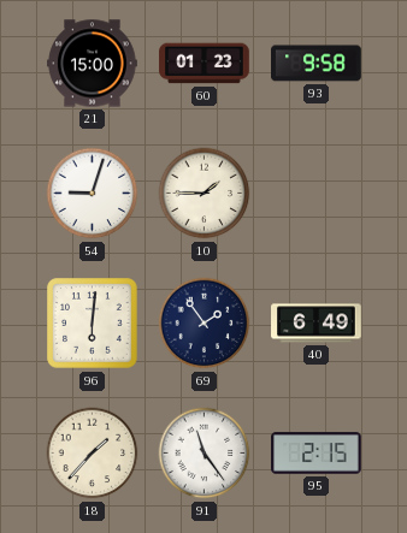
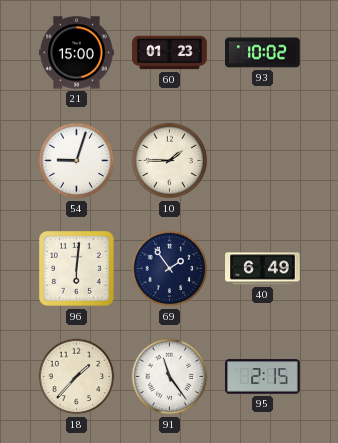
93: 9:58 -> 10:02
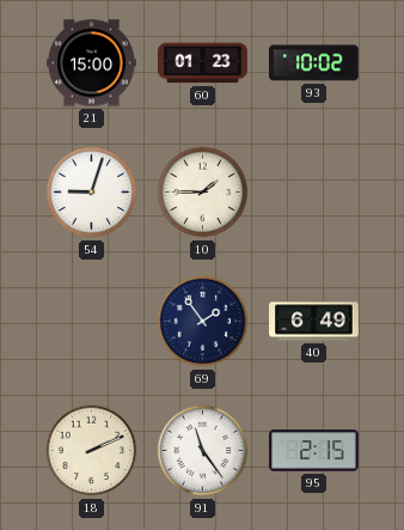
96: 6:01 -> none
18: 1:37 -> 2:11
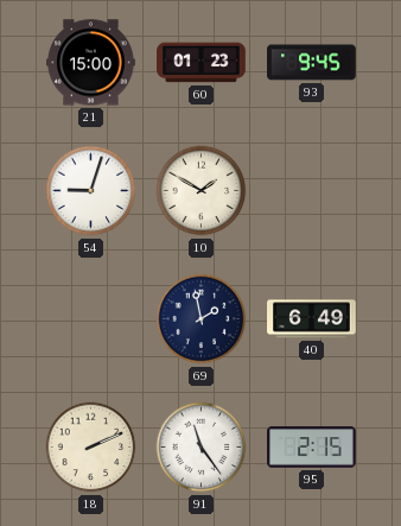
93: 10:02 -> 9:45
10: 1:45 -> 1:50
69: 1:54 -> 1:58
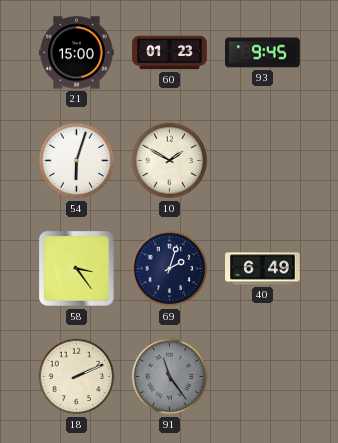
54: 9:03 -> 6:03
58: none -> 3:24
69: 1:58 -> 2:03
91 dial: white -> grey
95: 2:15 -> none
